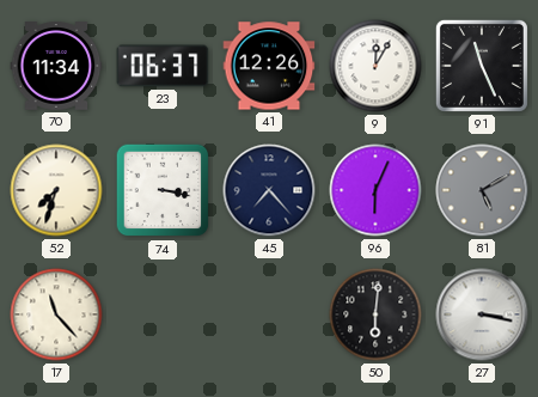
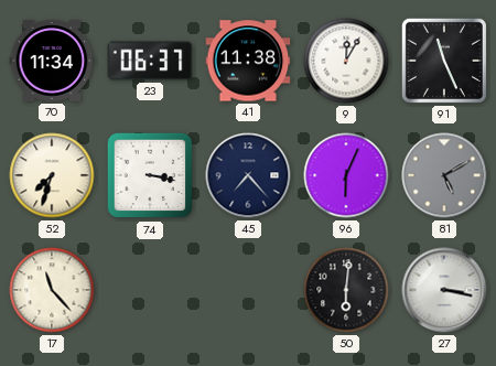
41: 12:26 -> 11:38
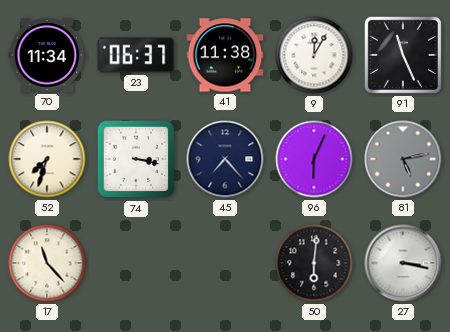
81: 5:10 -> 5:13
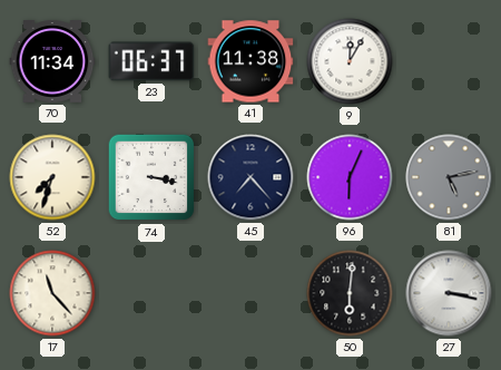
91: 11:26 -> none
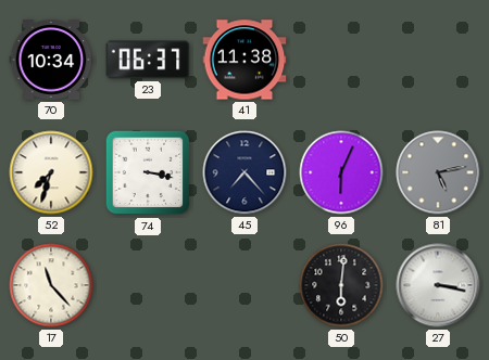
70: 11:34 -> 10:34
9: 12:05 -> none
